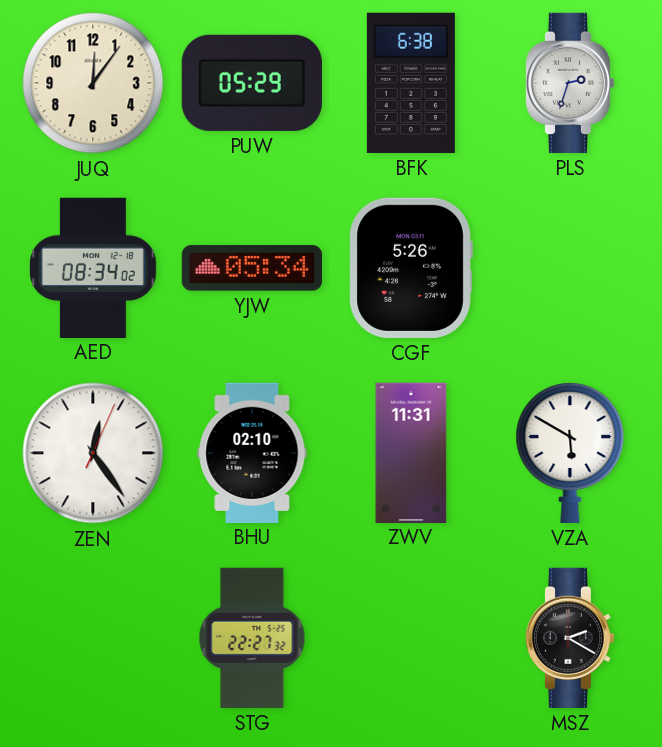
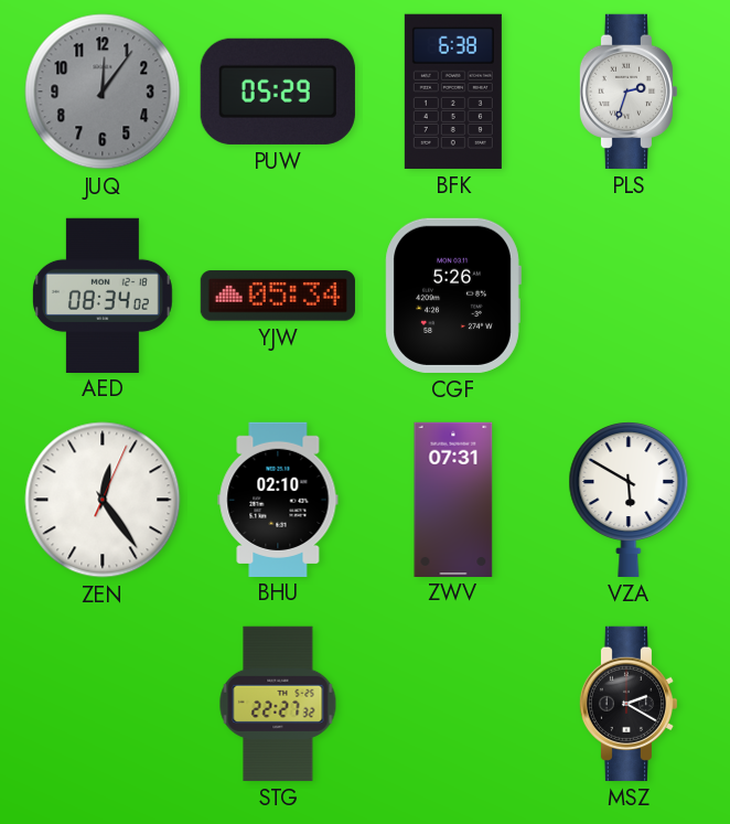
JUQ dial: cream -> grey
ZWV: 11:31 -> 07:31
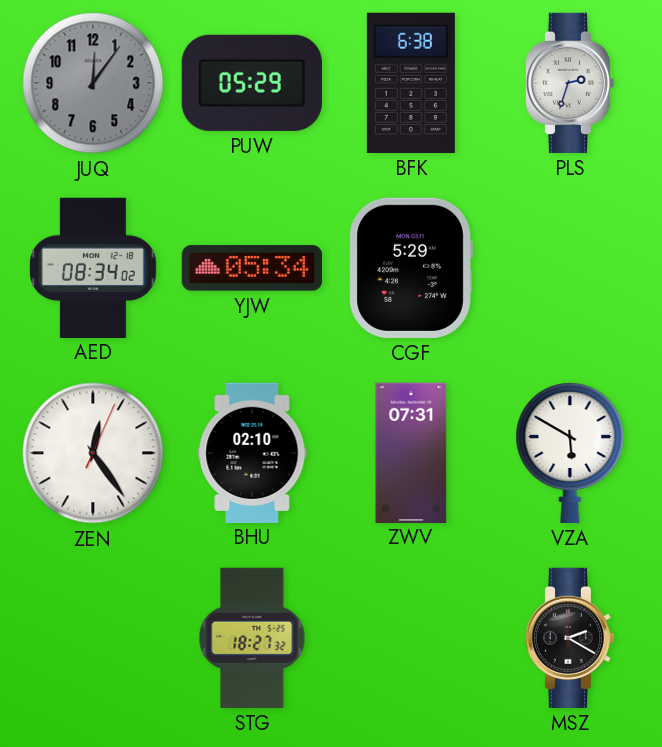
CGF: 5:26 -> 5:29
STG: 22:27 -> 18:27
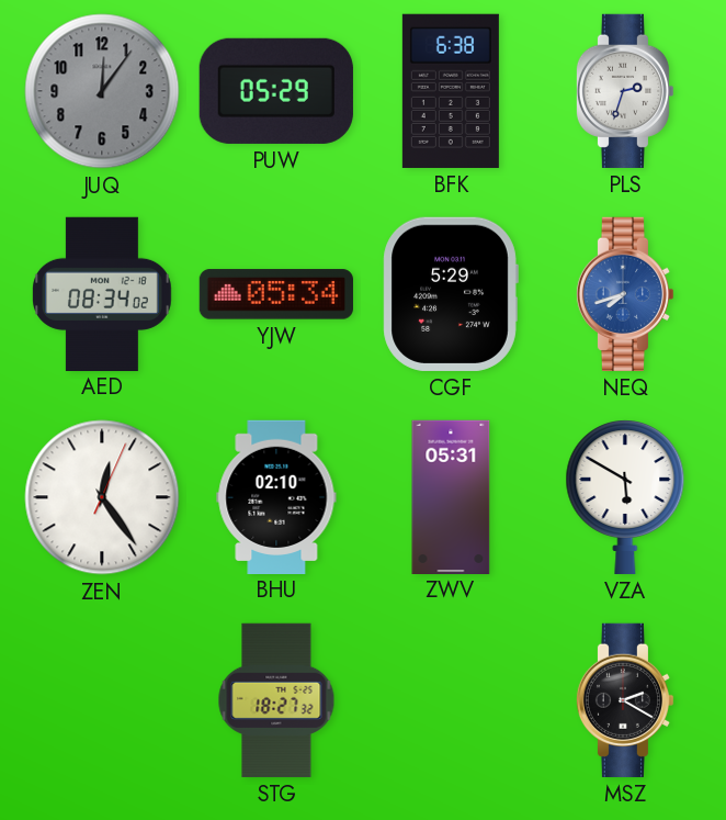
NEQ: none -> 7:42
ZWV: 07:31 -> 05:31
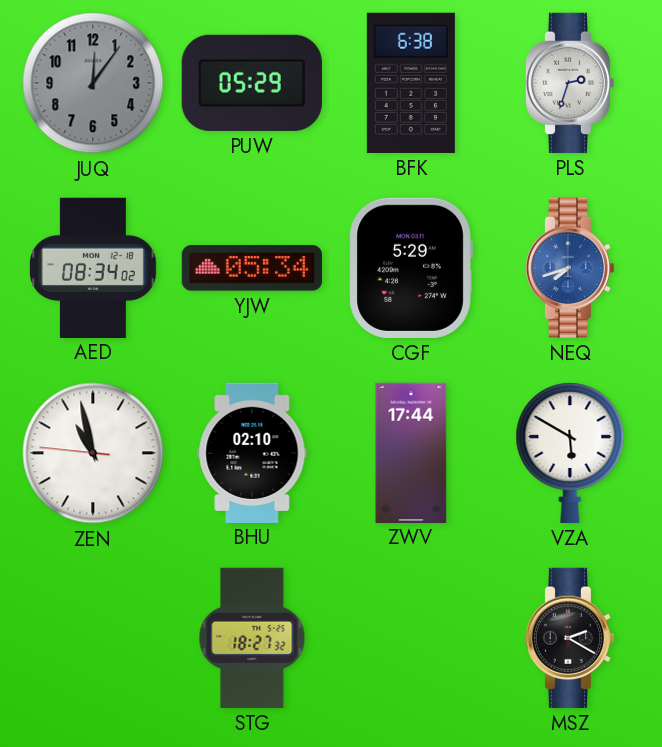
ZEN: 12:24 -> 10:57
ZWV: 05:31 -> 17:44
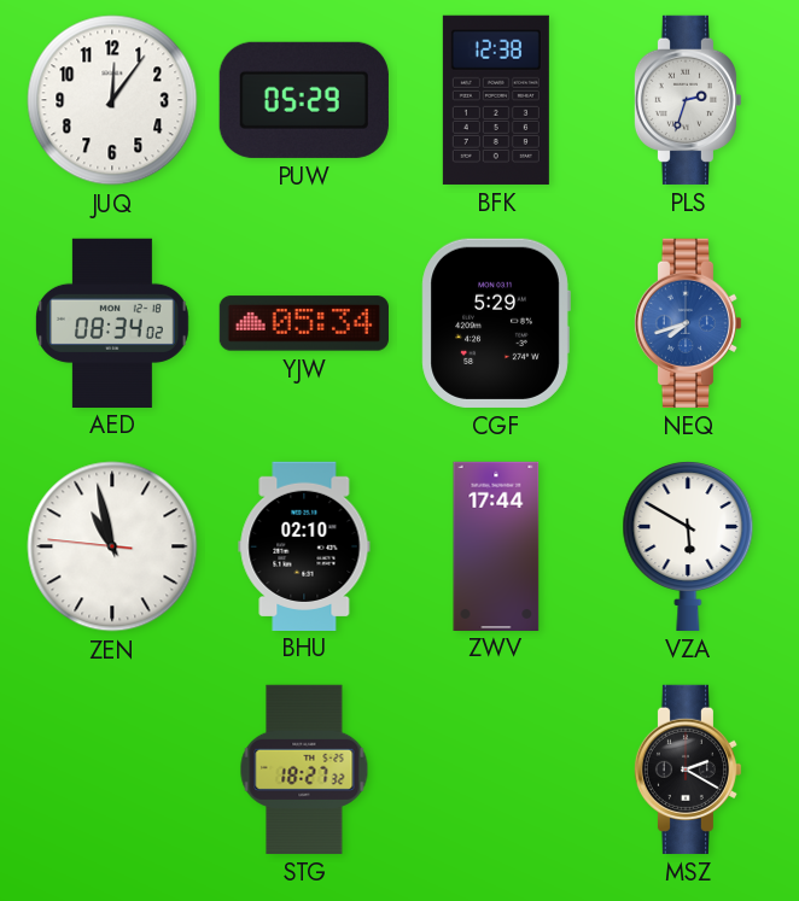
JUQ dial: grey -> white
BFK: 6:38 -> 12:38
